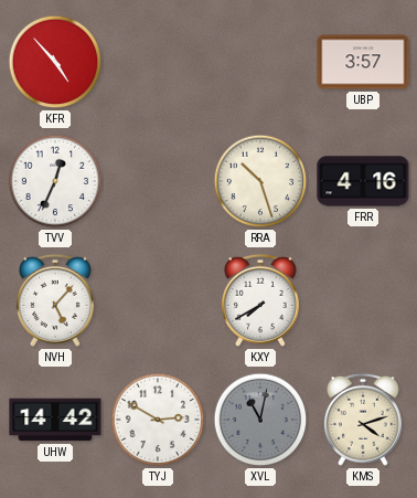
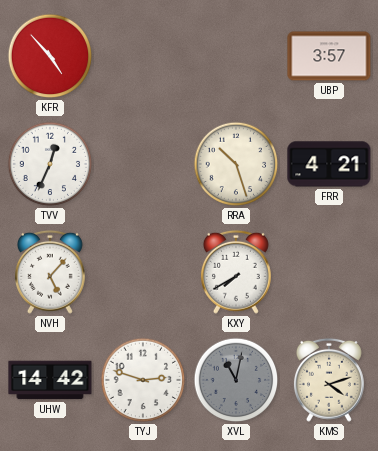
FRR: 4:16 -> 4:21
TYJ: 2:50 -> 2:48
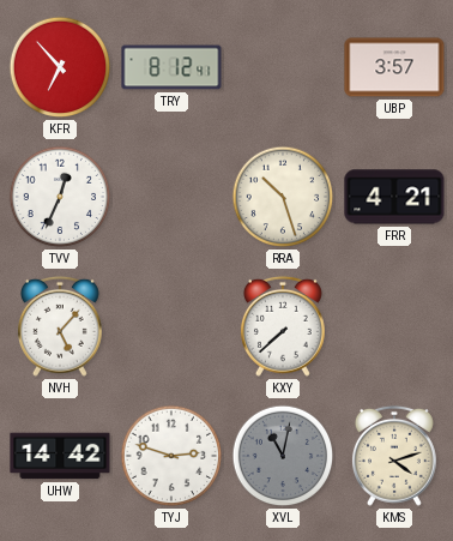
KFR: 4:53 -> 6:53
TRY: none -> 8:12
KXY: 7:40 -> 7:38
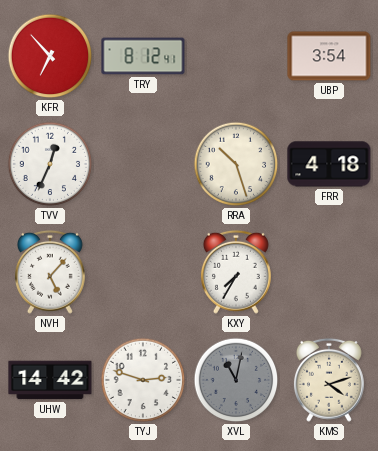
UBP: 3:57 -> 3:54
FRR: 4:21 -> 4:18
KXY: 7:38 -> 7:35
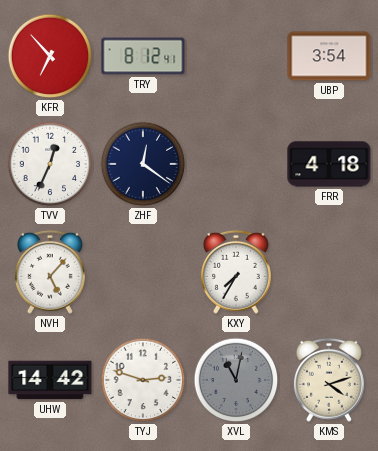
ZHF: none -> 12:21
RRA: 10:27 -> none
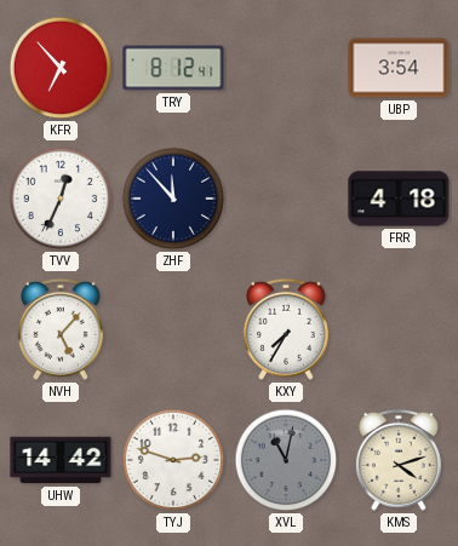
ZHF: 12:21 -> 11:53
